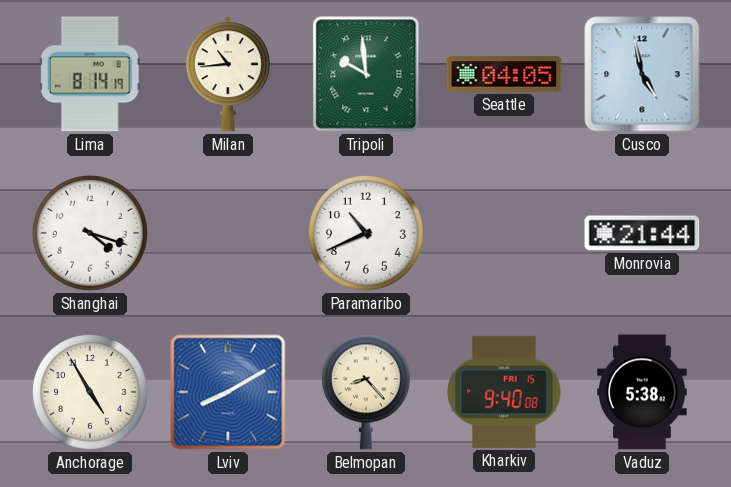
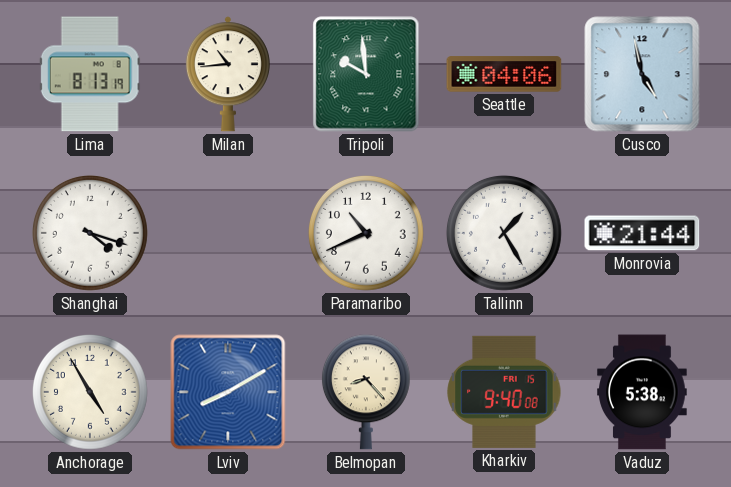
Lima: 8:14 -> 8:13
Seattle: 04:05 -> 04:06
Tallinn: none -> 1:25
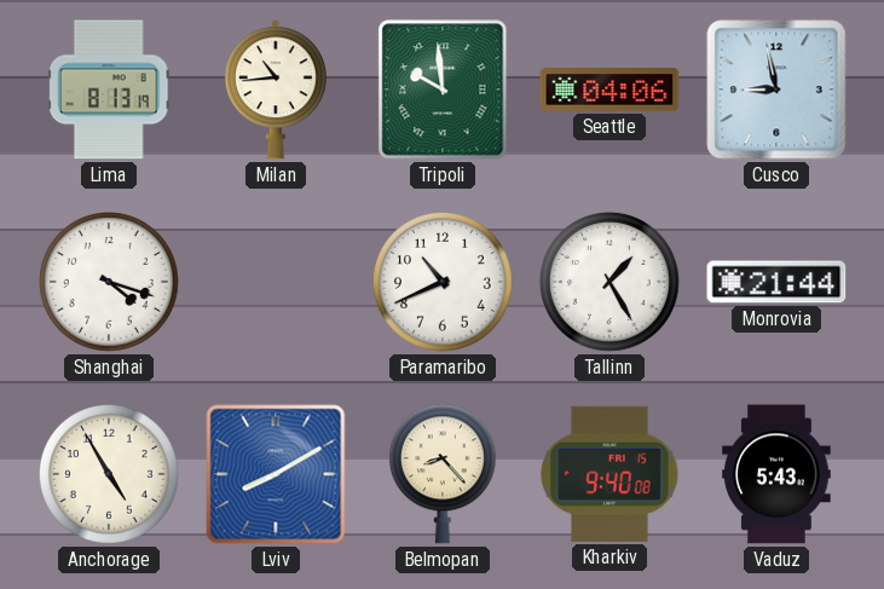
Cusco: 4:58 -> 8:58
Vaduz: 5:38 -> 5:43
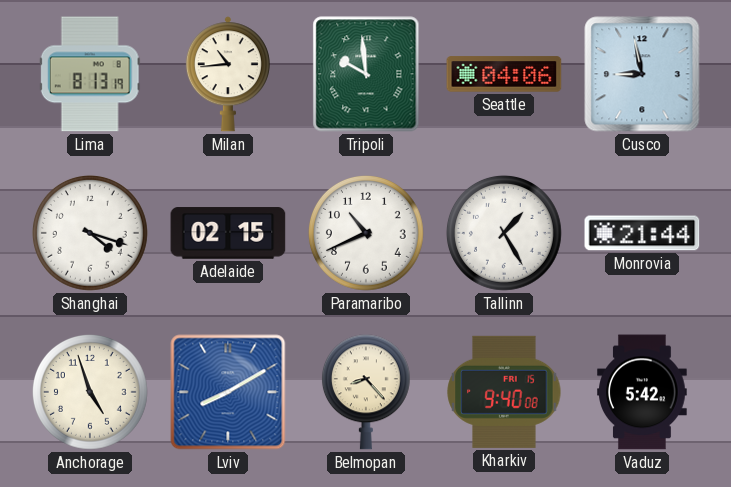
Adelaide: none -> 02:15
Anchorage: 4:55 -> 4:57
Vaduz: 5:43 -> 5:42
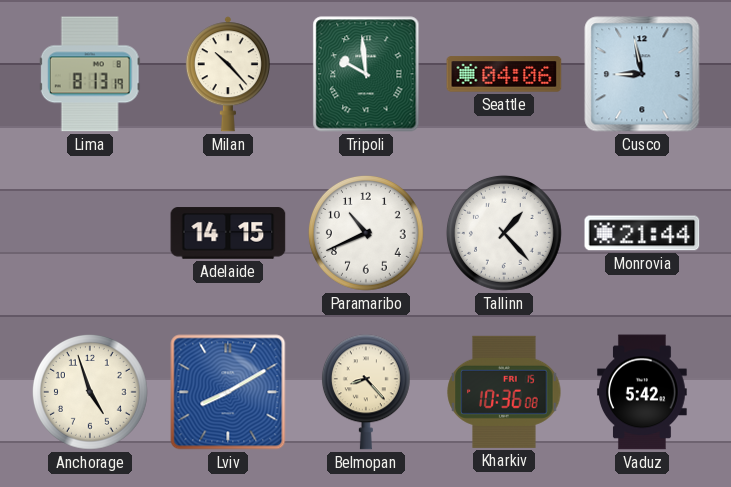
Milan: 10:44 -> 10:23
Shanghai: 4:18 -> none
Adelaide: 02:15 -> 14:15
Tallinn: 1:25 -> 1:23
Kharkiv: 9:40 -> 10:36
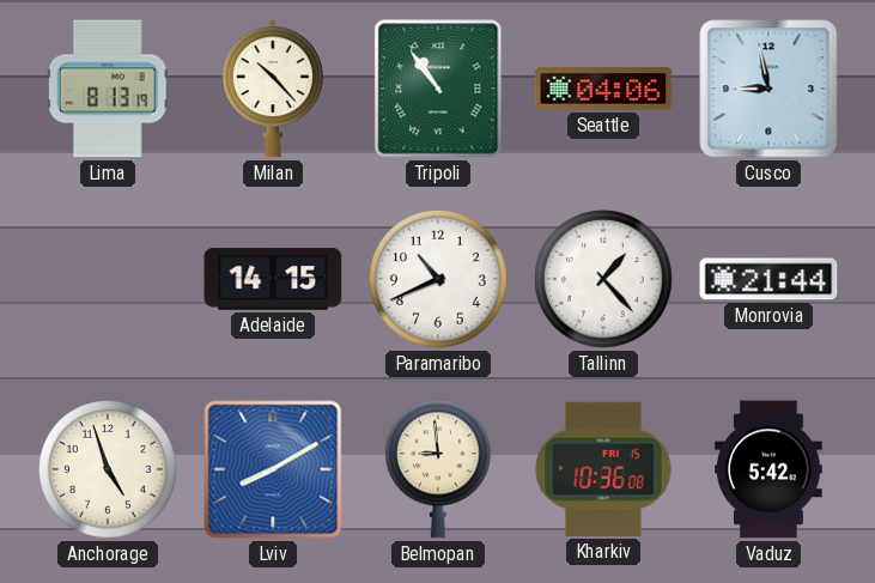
Tripoli: 9:59 -> 10:54
Belmopan: 8:23 -> 8:59
